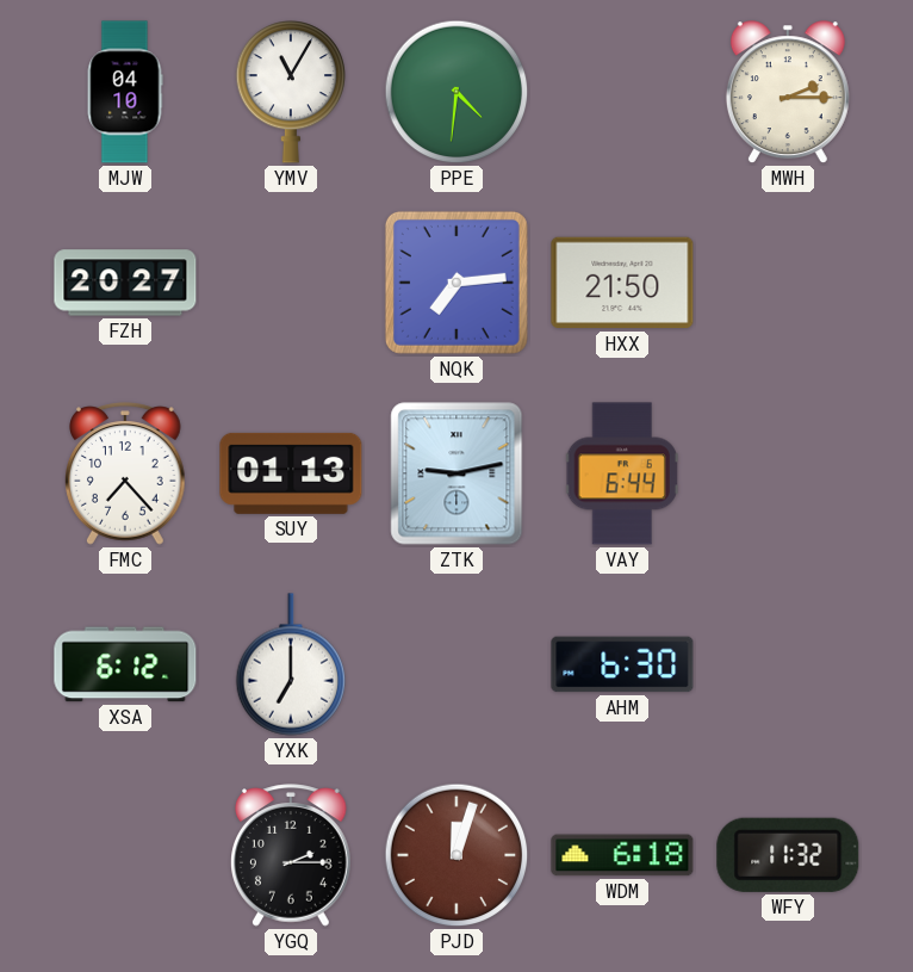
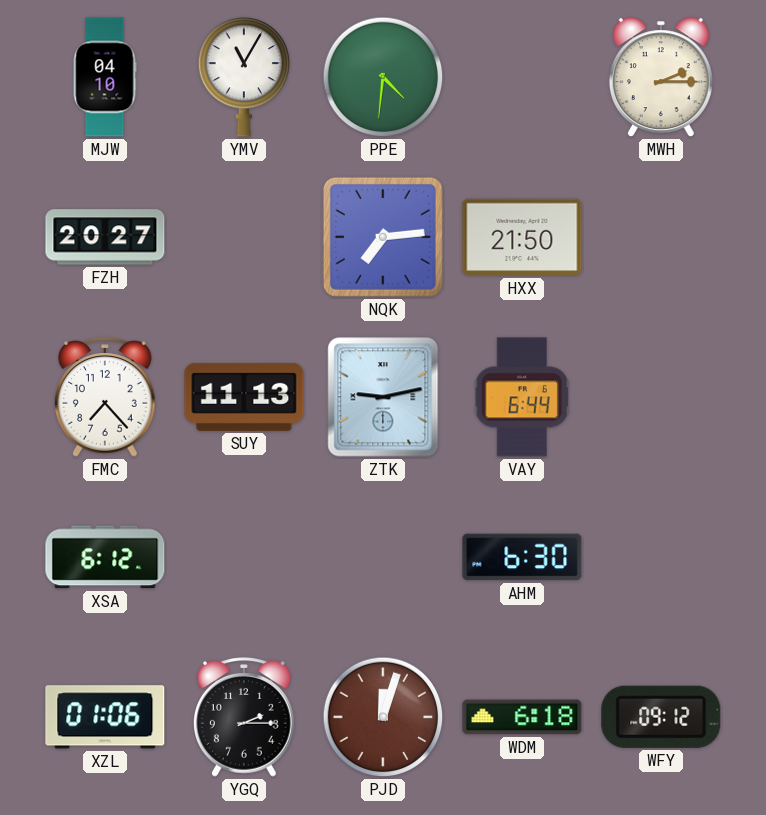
SUY: 01:13 -> 11:13
YXK: 7:00 -> none
XZL: none -> 01:06
WFY: 11:32 -> 09:12
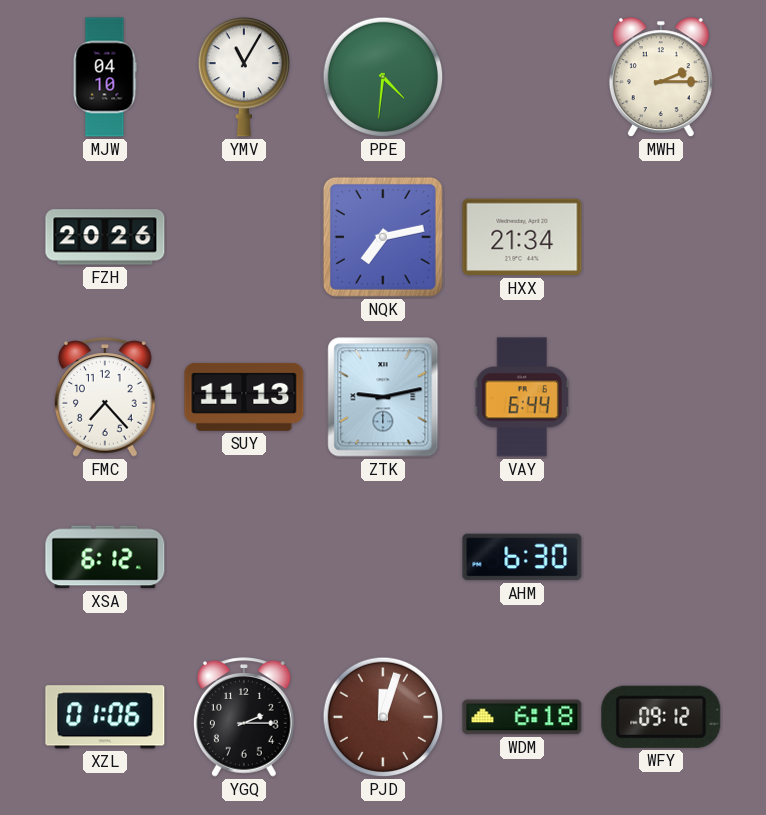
FZH: 20:27 -> 20:26
NQK: 7:14 -> 7:13
HXX: 21:50 -> 21:34
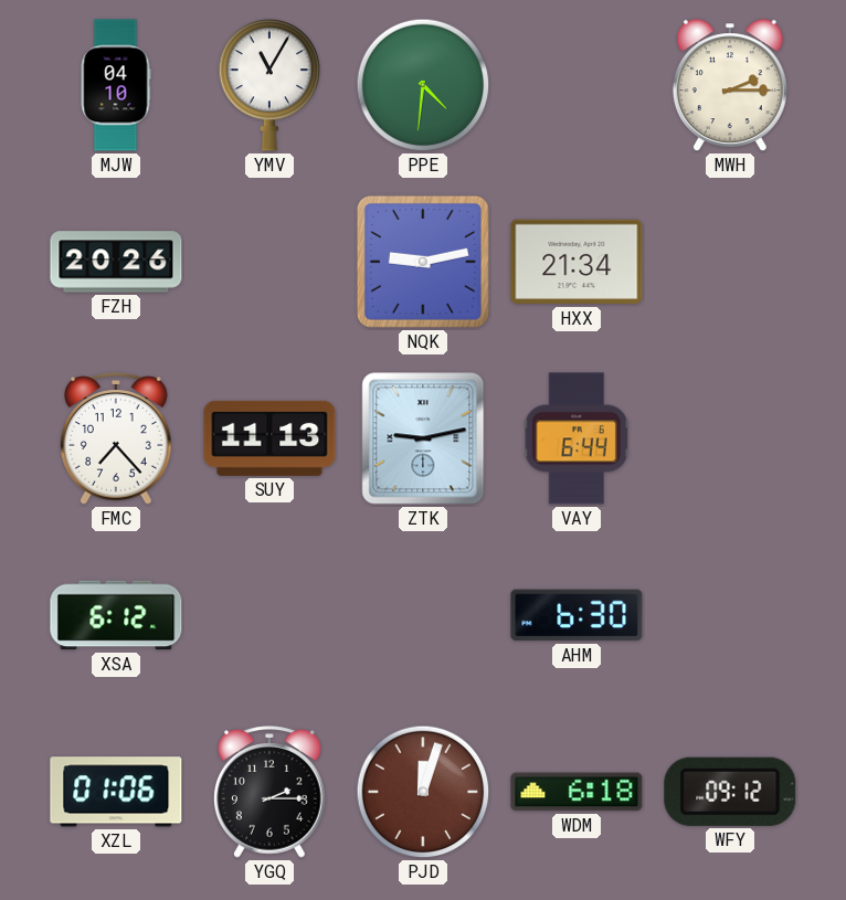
NQK: 7:13 -> 9:13
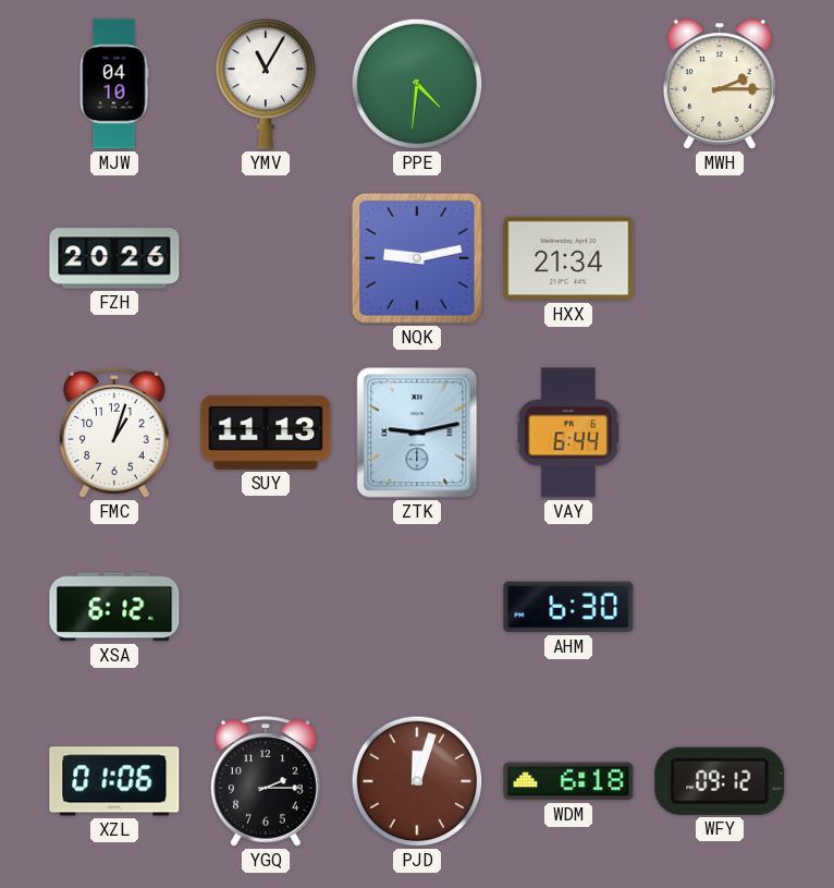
FMC: 7:23 -> 1:03
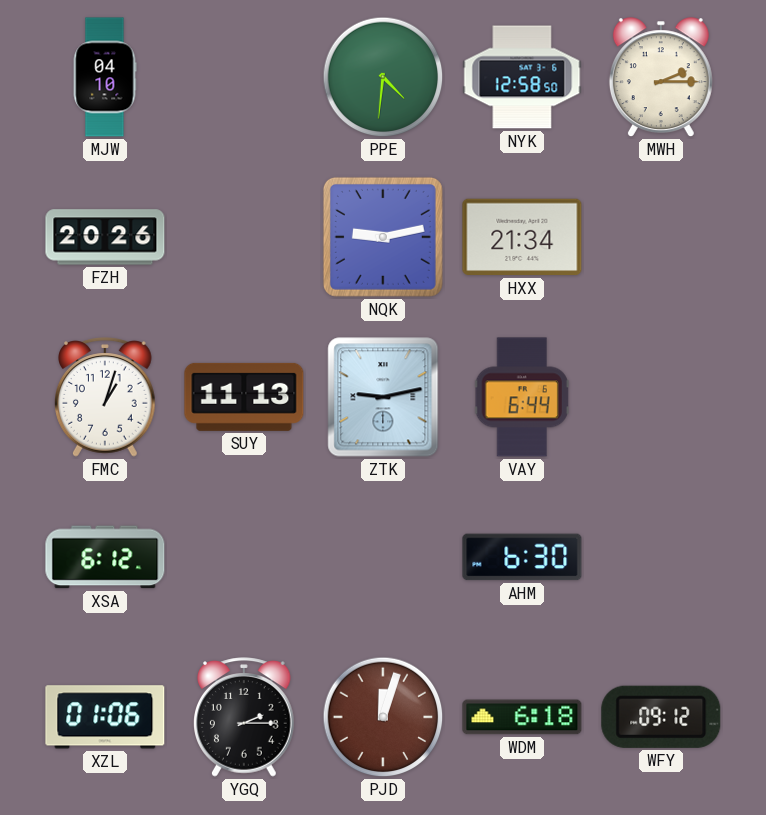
YMV: 11:05 -> none
NYK: none -> 12:58
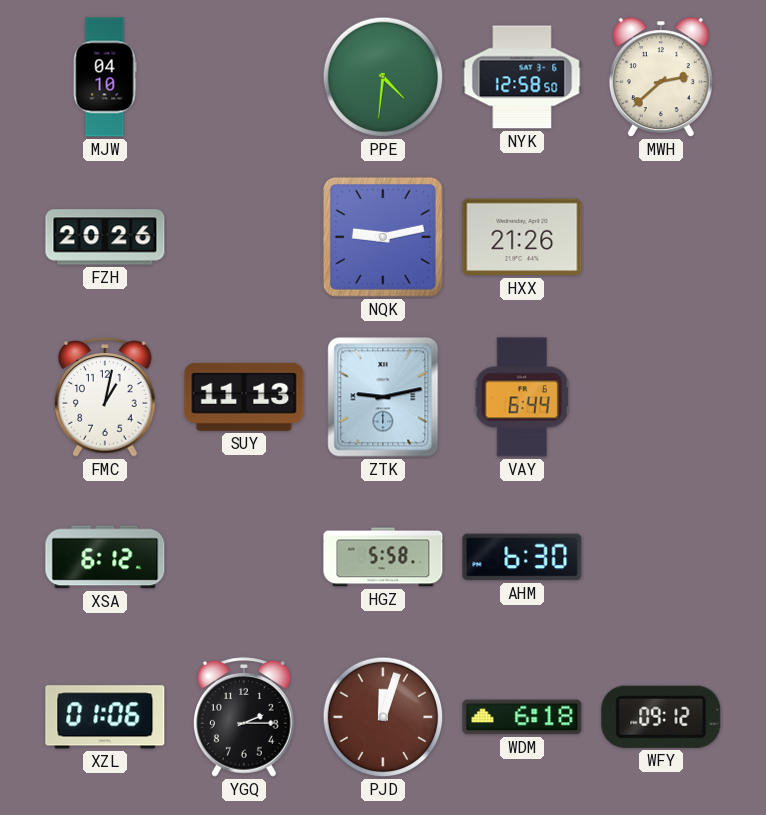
MWH: 2:15 -> 2:38
HXX: 21:34 -> 21:26
FMC: 1:03 -> 1:02
HGZ: none -> 5:58
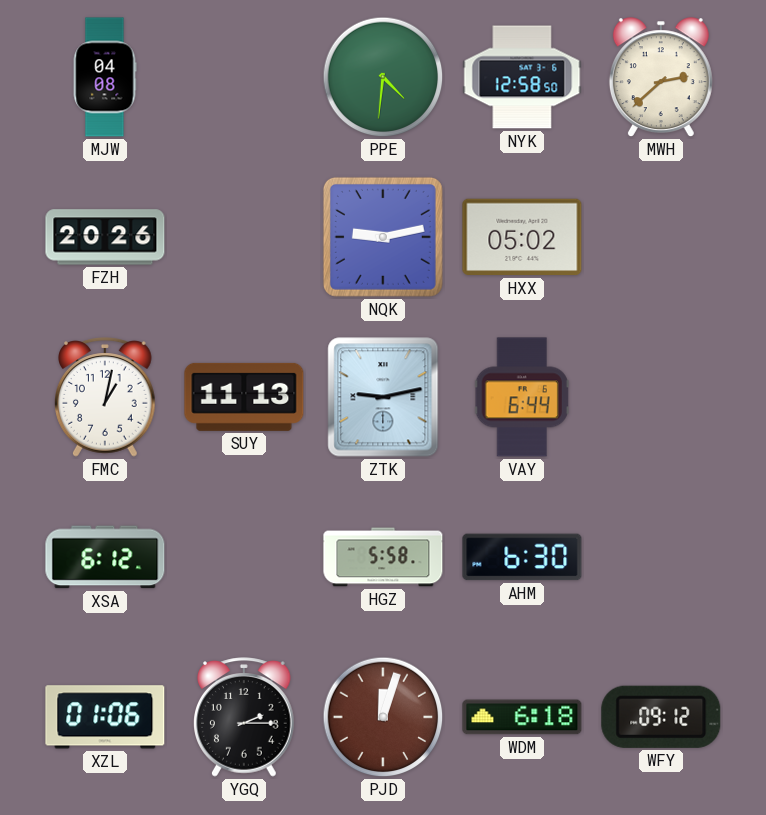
MJW: 04:10 -> 04:08
HXX: 21:26 -> 05:02
